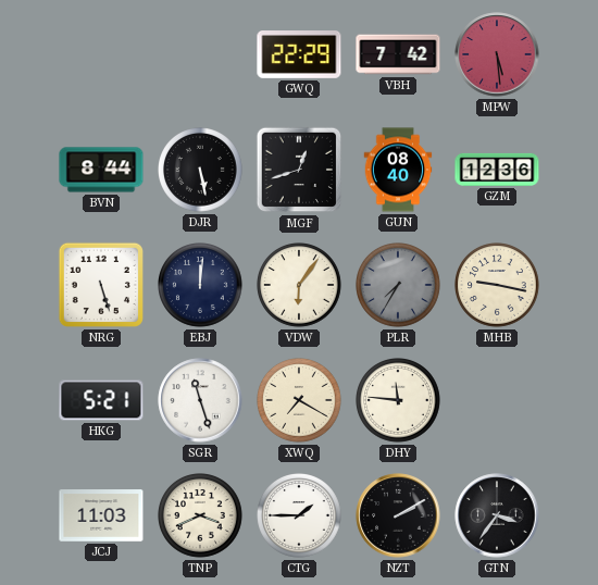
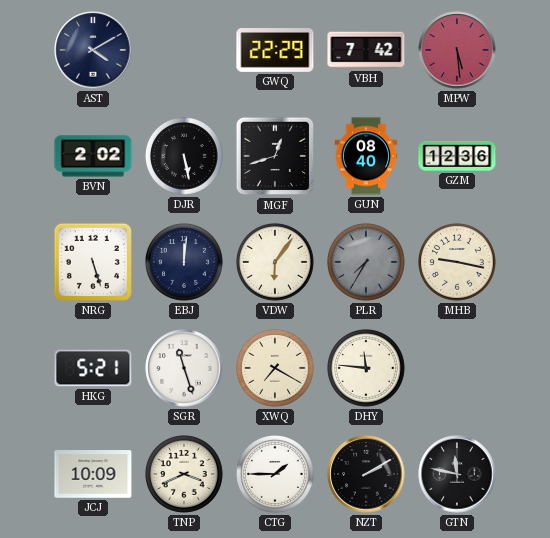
AST: none -> 4:10
BVN: 8:44 -> 2:02
JCJ: 11:03 -> 10:09
GTN: 3:36 -> 11:47
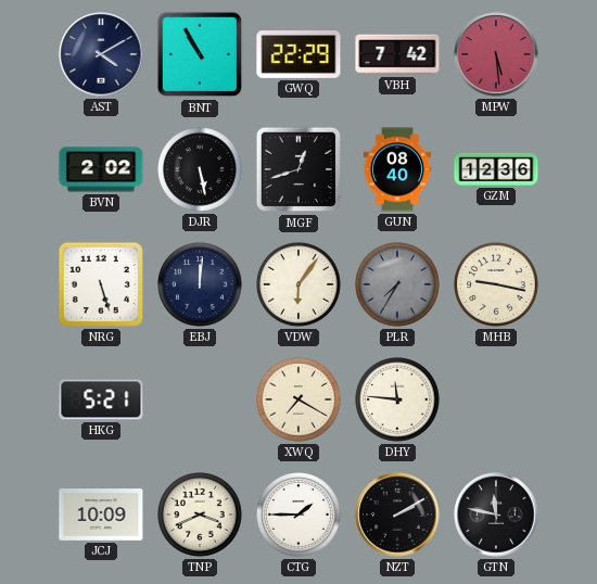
BNT: none -> 10:55
SGR: 11:27 -> none
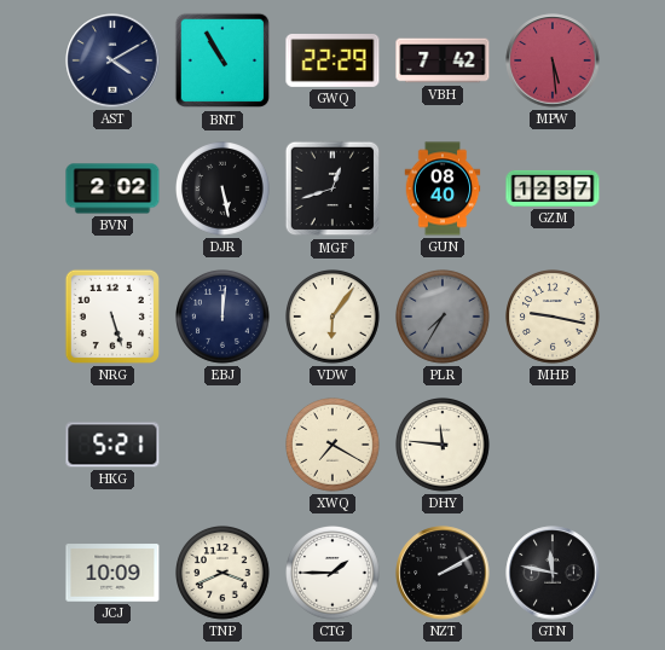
GZM: 12:36 -> 12:37
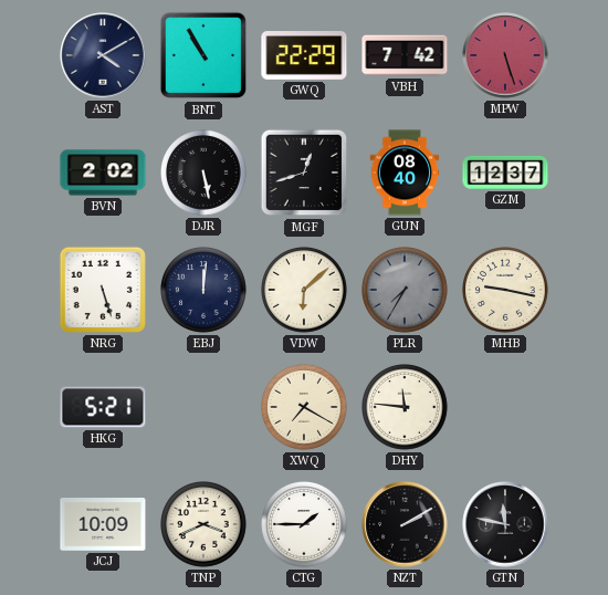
MPW: 5:29 -> 5:27
VDW: 6:06 -> 6:08
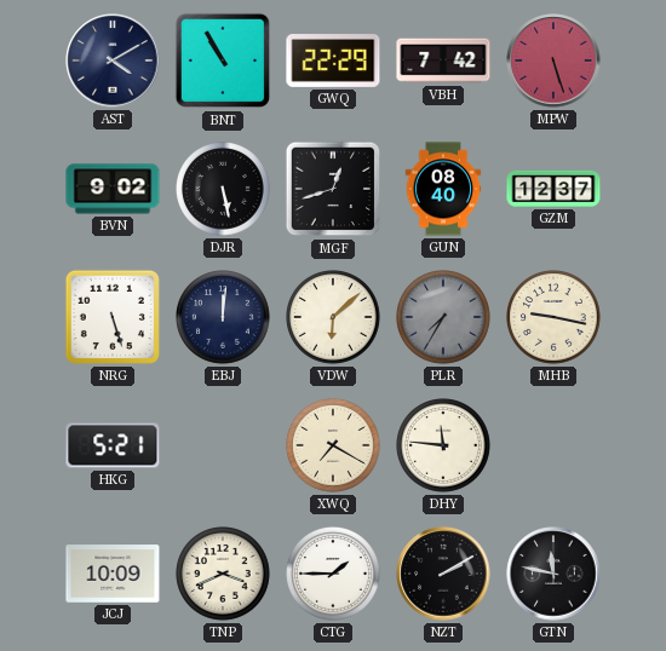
BVN: 2:02 -> 9:02
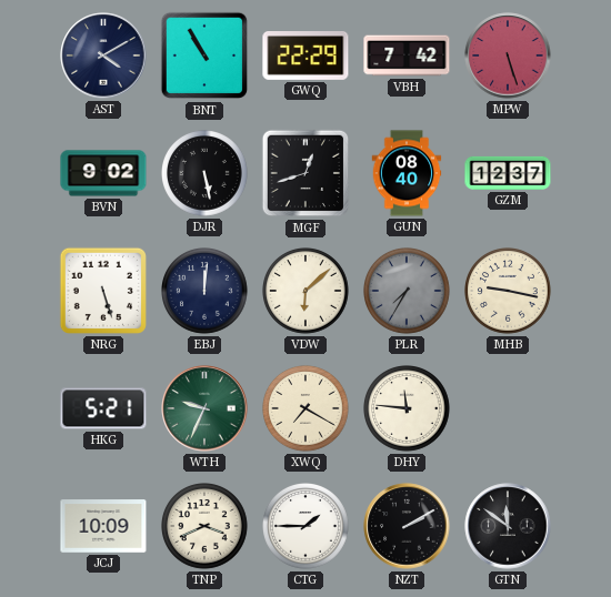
WTH: none -> 9:34
GTN: 11:47 -> 11:51
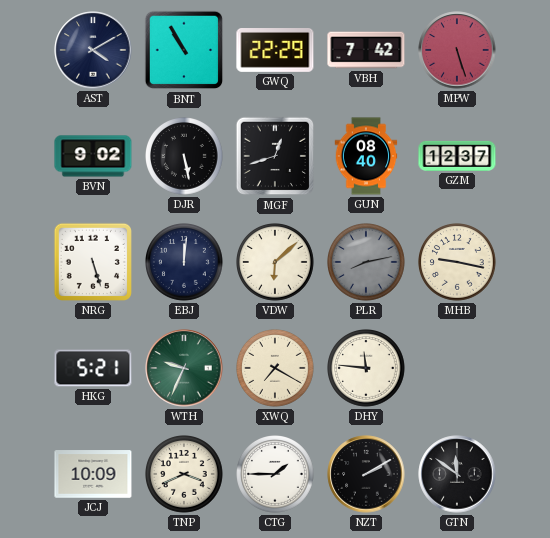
PLR: 7:35 -> 8:13
